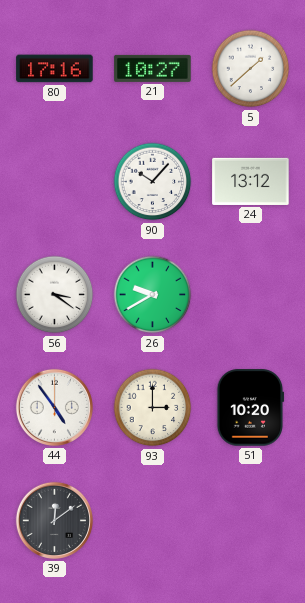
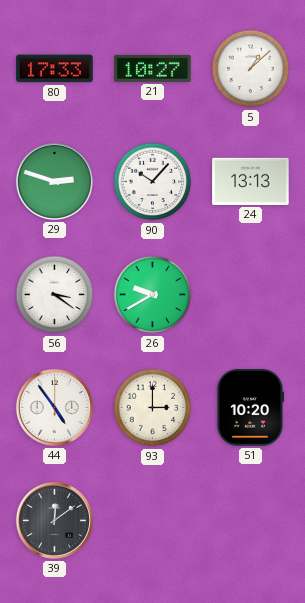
80: 17:16 -> 17:33
5: 1:38 -> 1:08
29: none -> 2:48
24: 13:12 -> 13:13
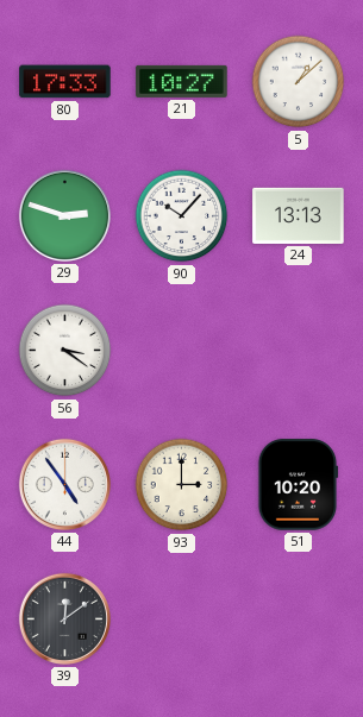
26: 9:40 -> none
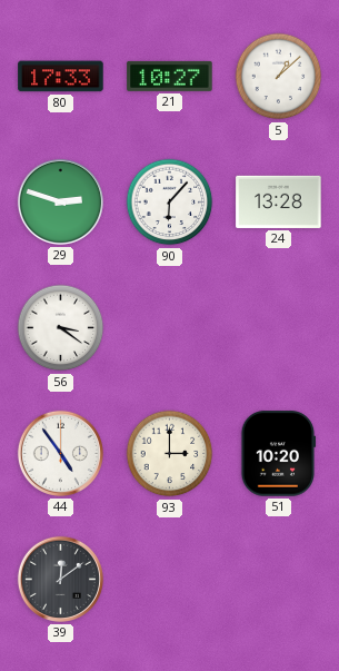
90: 10:07 -> 6:07
24: 13:13 -> 13:28
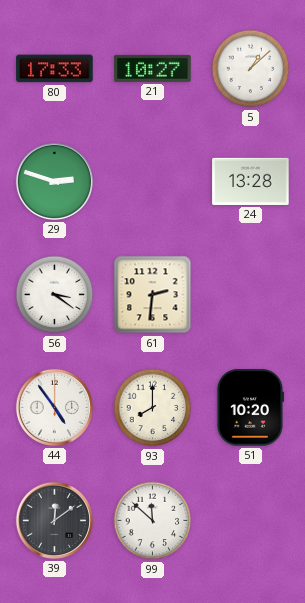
90: 6:07 -> none
61: none -> 2:31
93: 3:00 -> 8:00
99: none -> 11:52
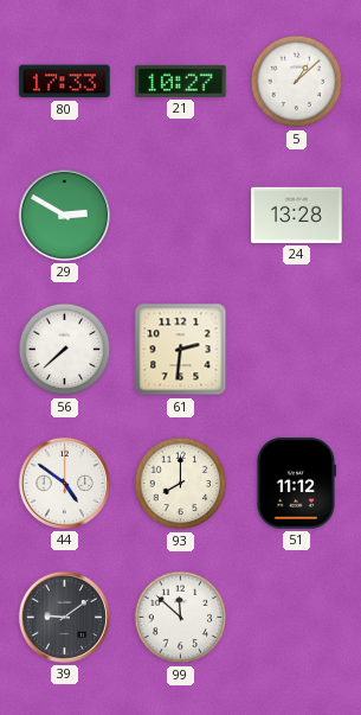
29: 2:48 -> 2:50
56: 3:21 -> 7:38
44: 4:54 -> 4:51
51: 10:20 -> 11:12
39: 12:09 -> 9:09
